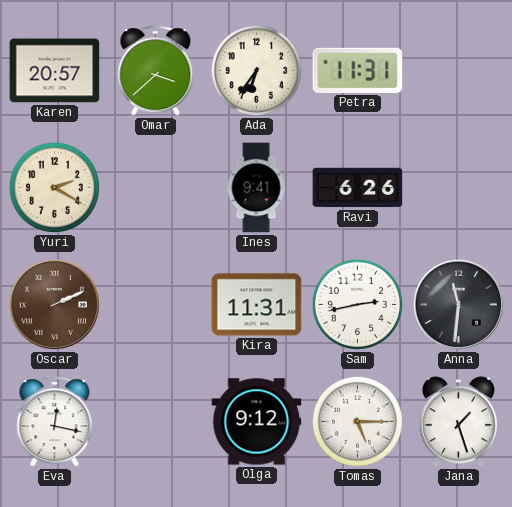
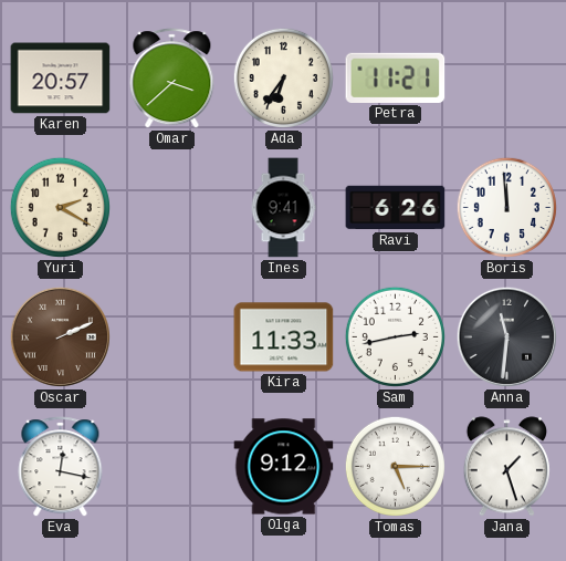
Petra: 11:31 -> 11:21
Boris: none -> 11:59
Kira: 11:31 -> 11:33
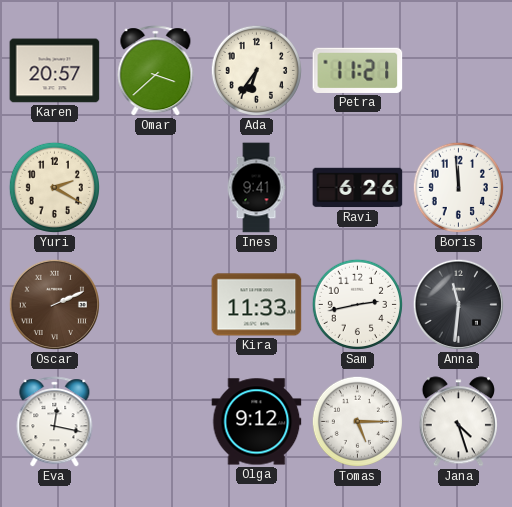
Jana: 1:27 -> 4:27
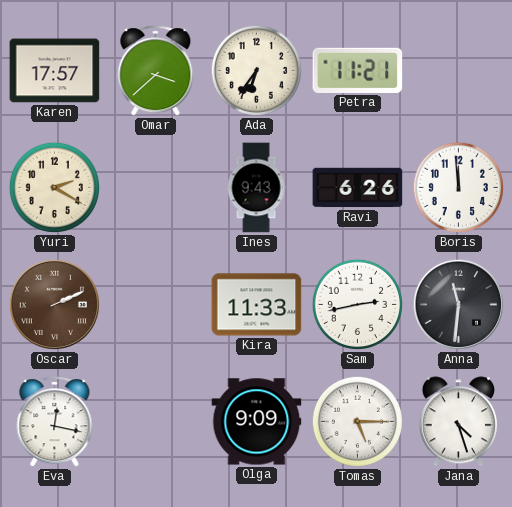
Karen: 20:57 -> 17:57
Ines: 9:41 -> 9:43
Olga: 9:12 -> 9:09
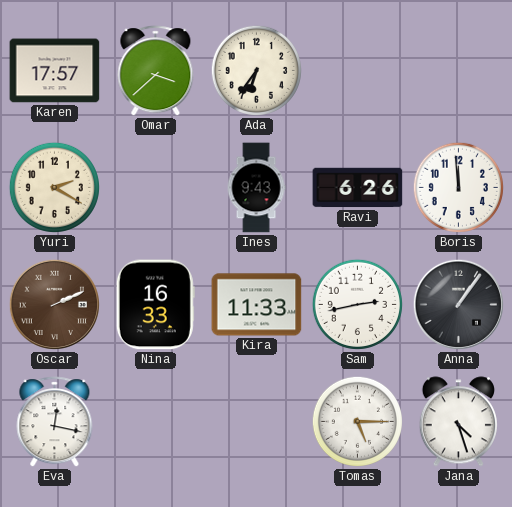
Petra: 11:21 -> none
Nina: none -> 16:33
Anna: 11:31 -> 1:06
Olga: 9:09 -> none
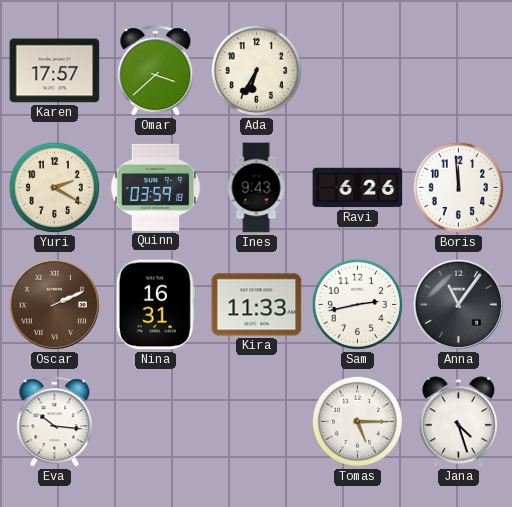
Ada: 6:36 -> 6:35
Quinn: none -> 03:59
Nina: 16:33 -> 16:31
Anna: 1:06 -> 11:06
Eva: 12:17 -> 10:16
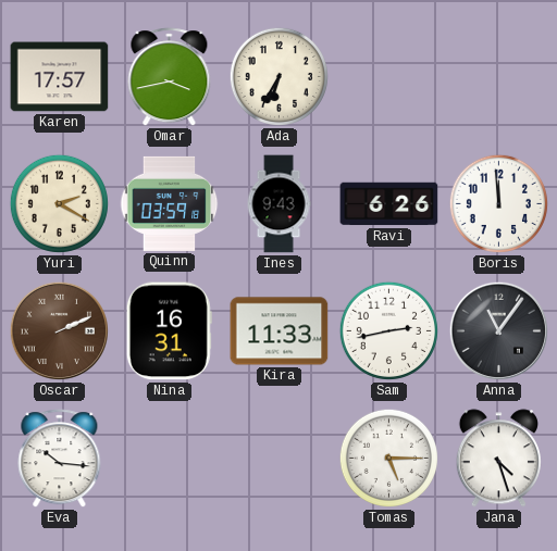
Omar: 3:38 -> 3:43
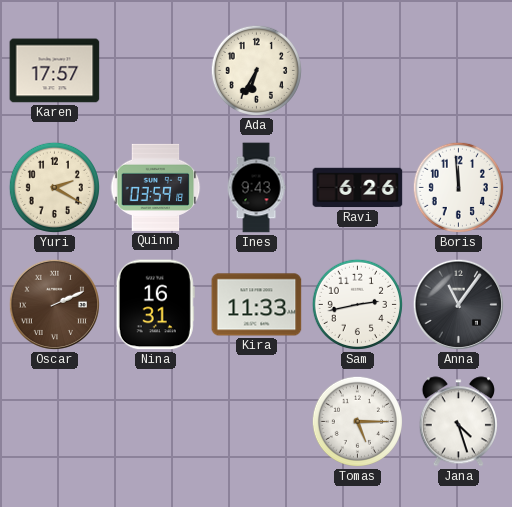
Omar: 3:43 -> none
Eva: 10:16 -> none
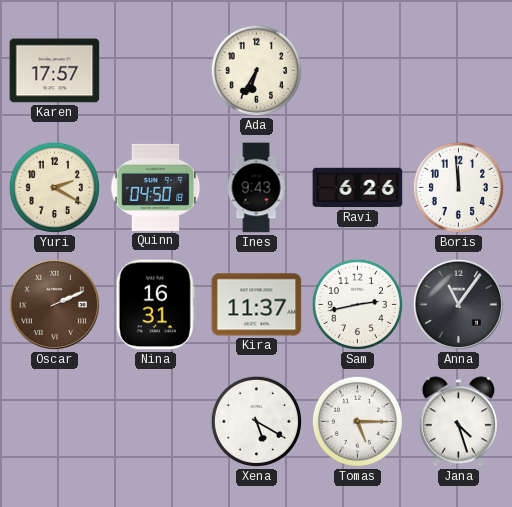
Quinn: 03:59 -> 04:50
Kira: 11:33 -> 11:37
Xena: none -> 5:20
